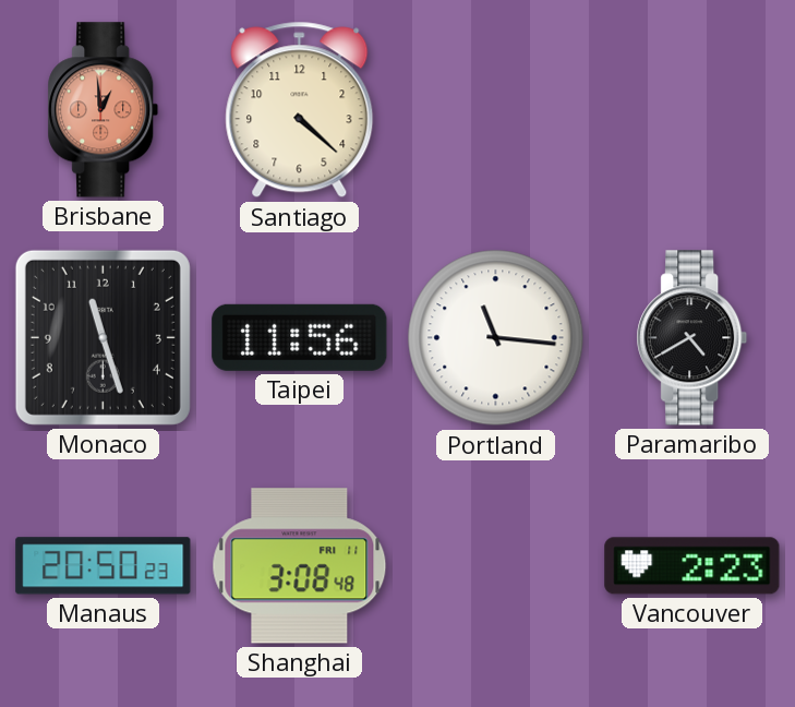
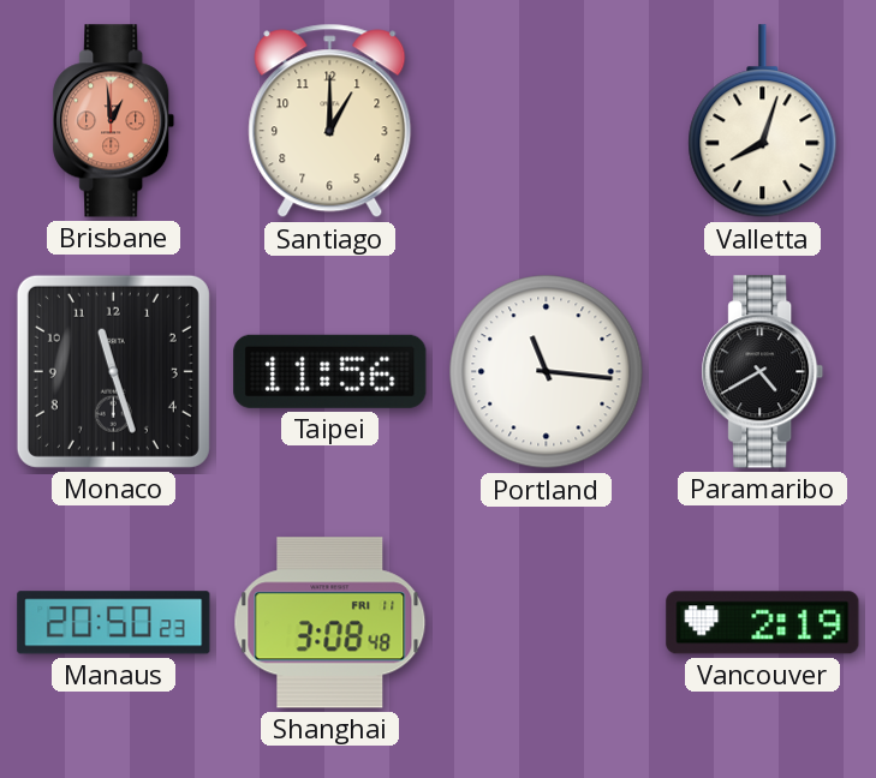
Santiago: 4:22 -> 1:00
Valletta: none -> 8:03
Vancouver: 2:23 -> 2:19
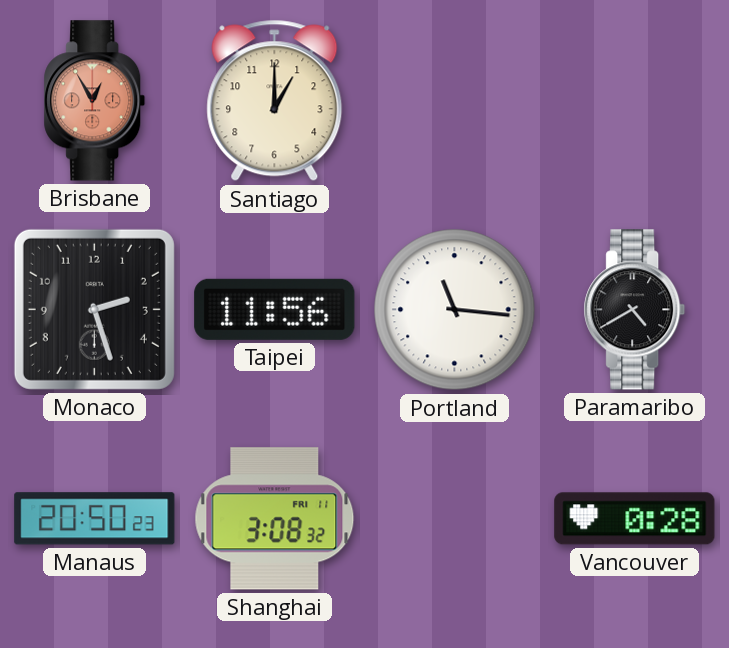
Brisbane: 12:59 -> 12:55
Valletta: 8:03 -> none
Monaco: 11:27 -> 2:27
Shanghai: 3:08:48 -> 3:08:32
Vancouver: 2:19 -> 0:28
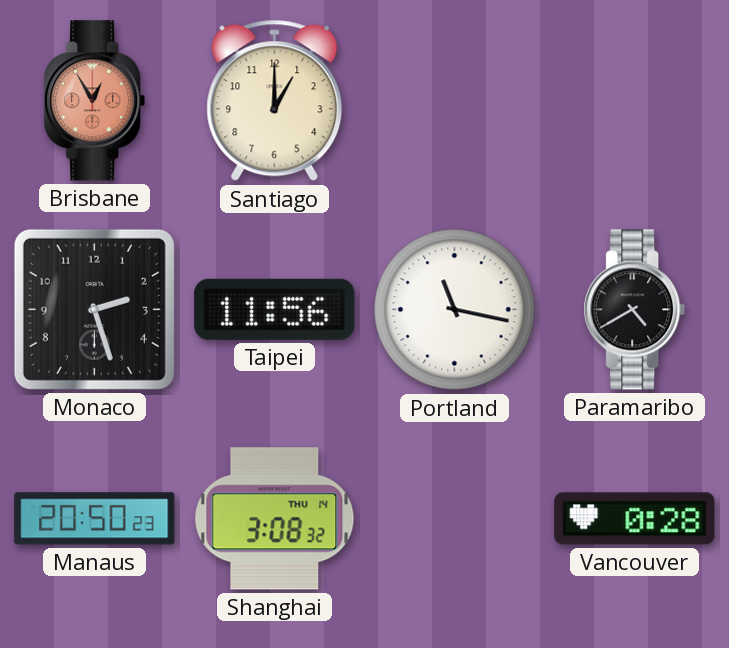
Portland: 11:16 -> 11:17
Shanghai date: FRI 11 -> THU 14
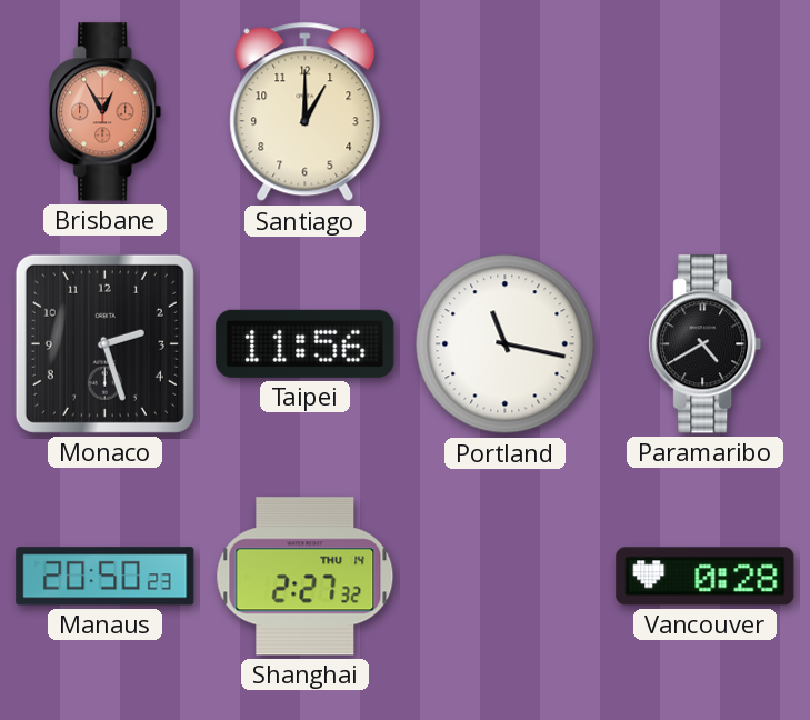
Shanghai: 3:08 -> 2:27
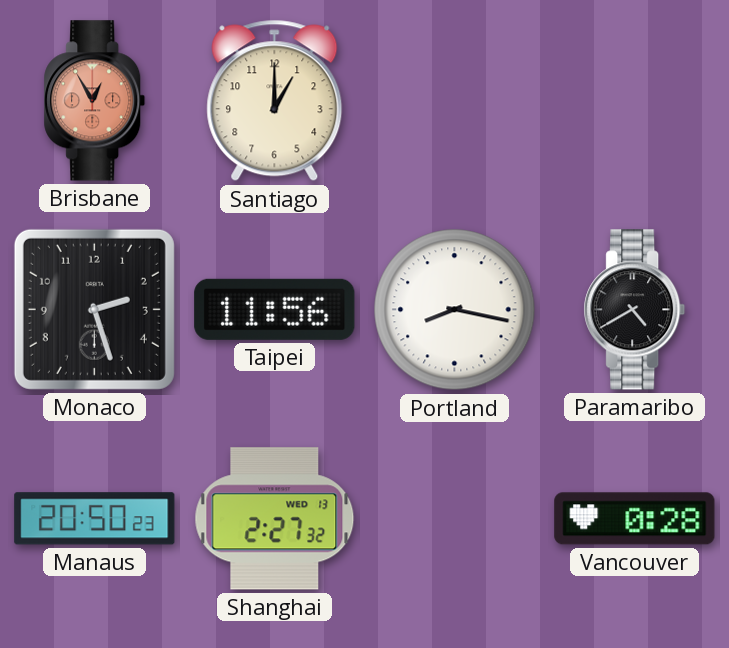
Portland: 11:17 -> 8:17
Shanghai date: THU 14 -> WED 13
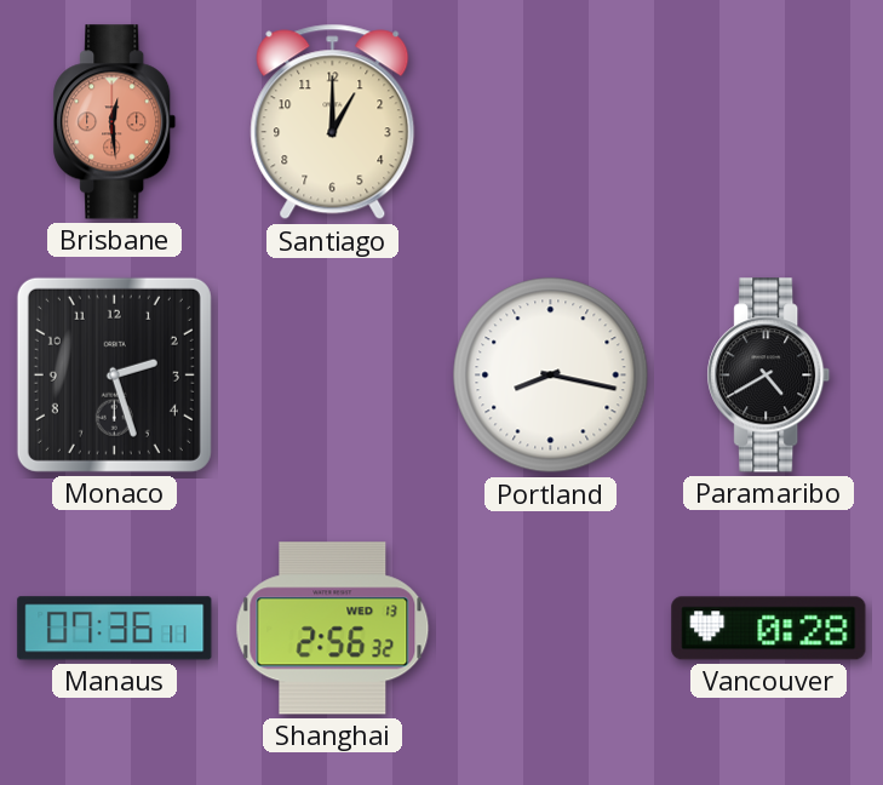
Brisbane: 12:55 -> 12:29
Taipei: 11:56 -> none
Manaus: 20:50 -> 07:36
Shanghai: 2:27 -> 2:56
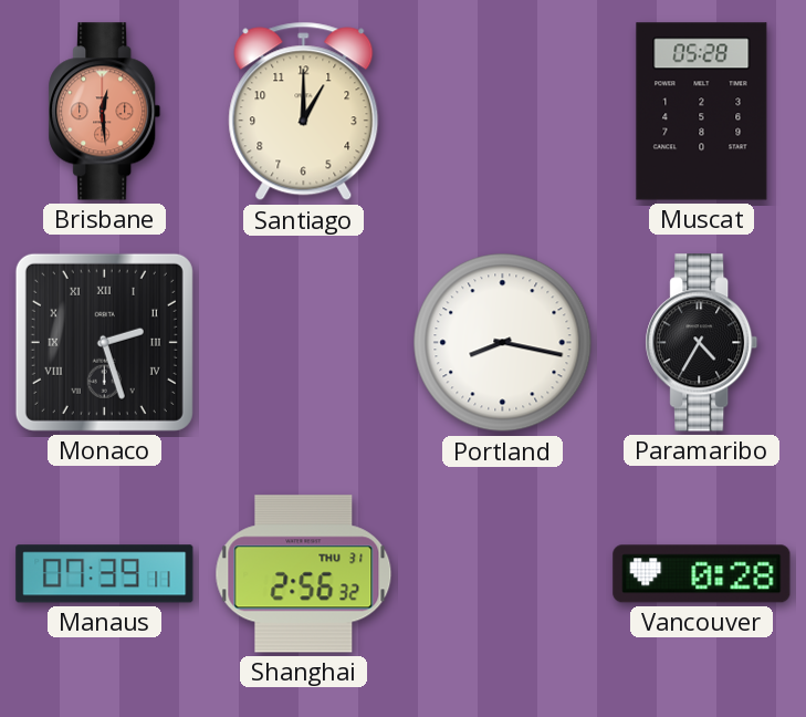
Muscat: none -> 05:28
Monaco numerals: Arabic -> Roman
Paramaribo: 4:40 -> 4:35
Manaus: 07:36 -> 07:39
Shanghai date: WED 13 -> THU 31
